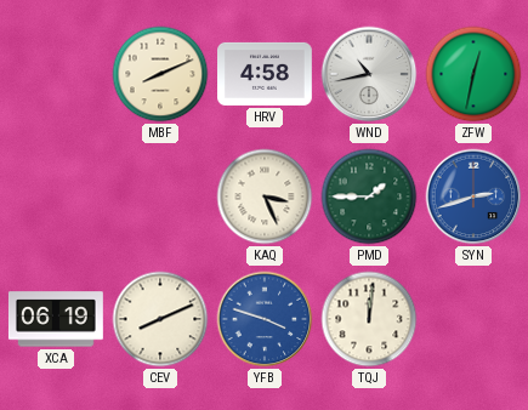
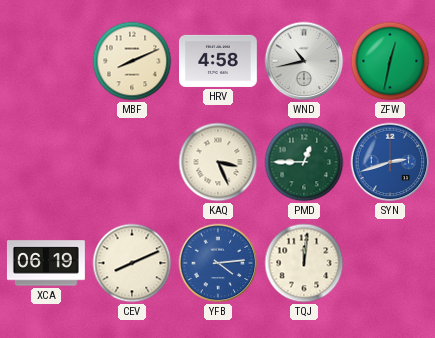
PMD: 1:45 -> 12:45
YFB: 3:48 -> 4:14
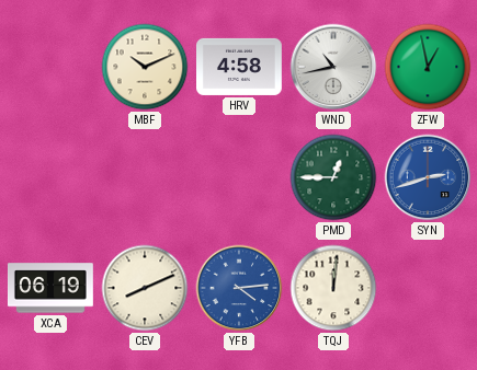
MBF: 8:11 -> 10:11
ZFW: 12:32 -> 12:58
KAQ: 3:26 -> none
